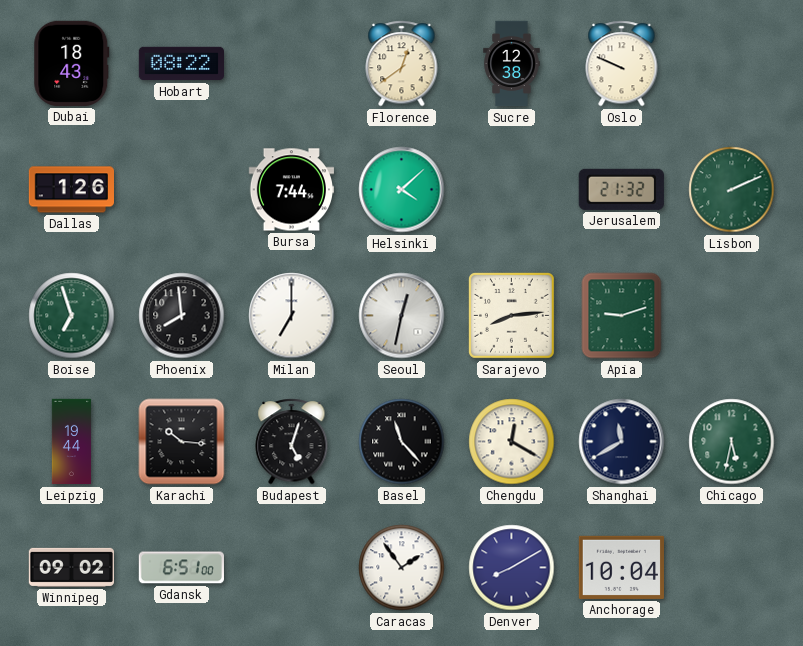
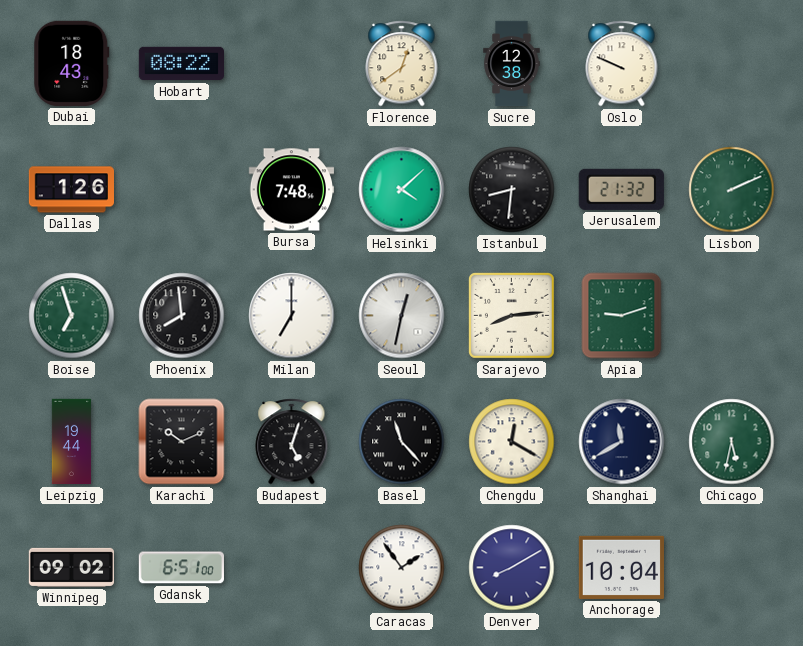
Bursa: 7:44 -> 7:48
Istanbul: none -> 8:31
Karachi: 10:16 -> 10:11
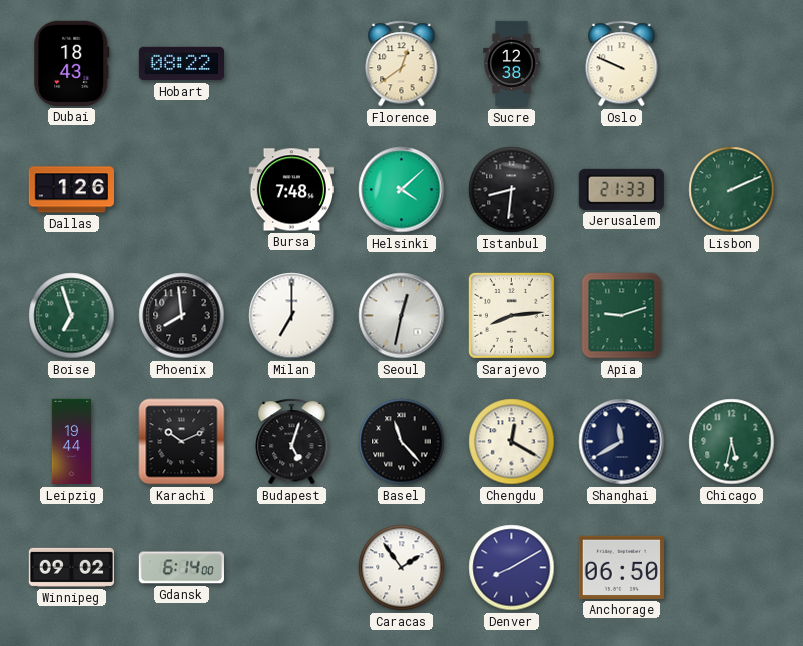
Jerusalem: 21:32 -> 21:33
Gdansk: 6:51 -> 6:14
Anchorage: 10:04 -> 06:50
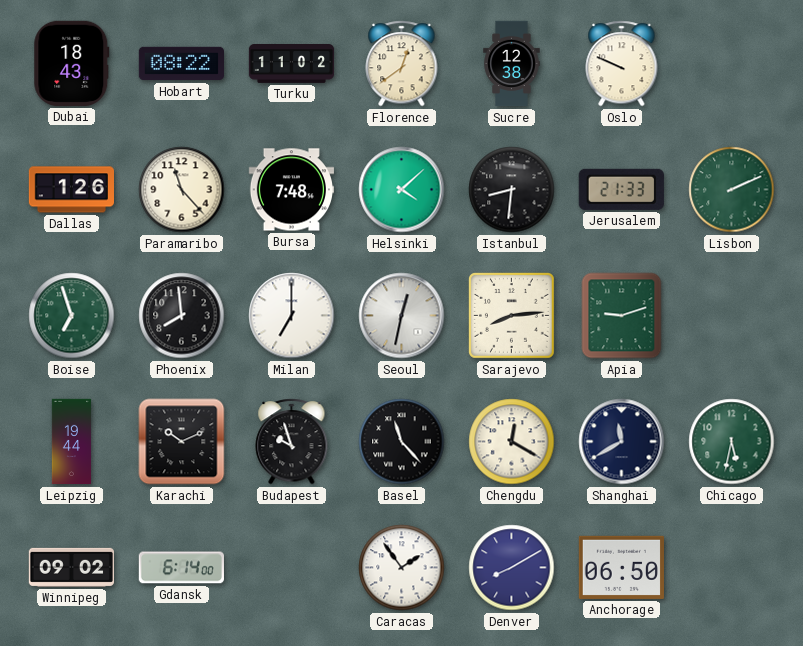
Turku: none -> 11:02
Paramaribo: none -> 11:23
Budapest: 5:03 -> 9:57
